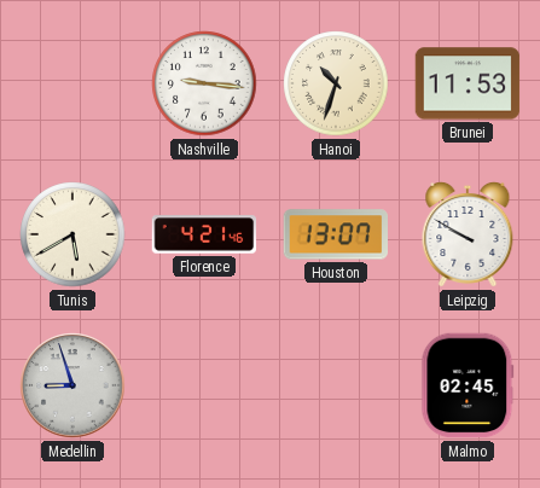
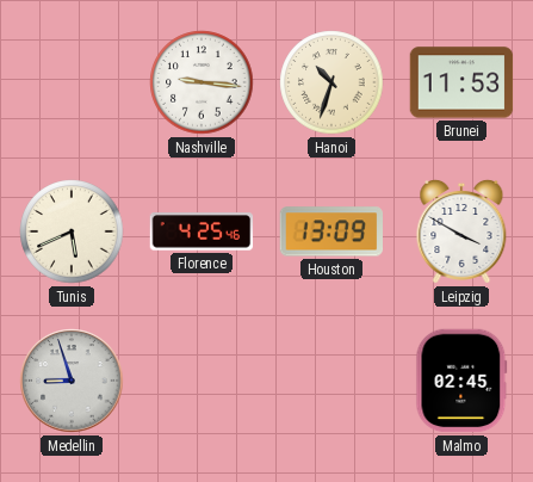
Tunis: 5:40 -> 5:41
Florence: 4:21 -> 4:25
Houston: 13:07 -> 13:09
Leipzig: 9:50 -> 3:50
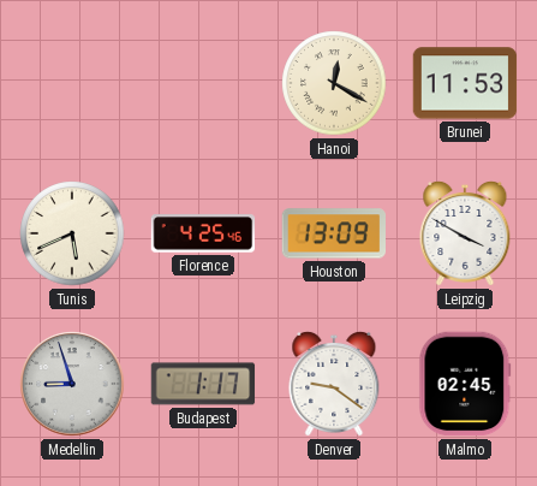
Nashville: 9:16 -> none
Hanoi: 10:33 -> 12:20
Budapest: none -> 1:17
Denver: none -> 9:21
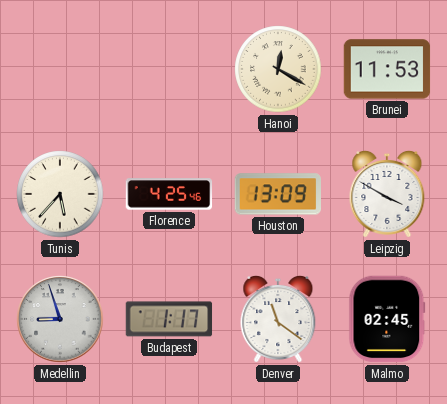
Tunis: 5:41 -> 5:37
Denver: 9:21 -> 11:21
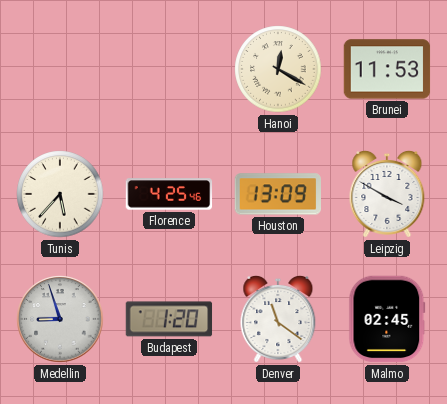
Budapest: 1:17 -> 1:20
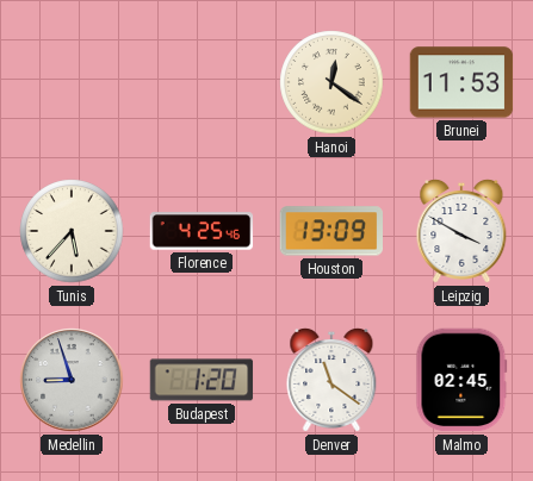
Hanoi: 12:20 -> 12:21
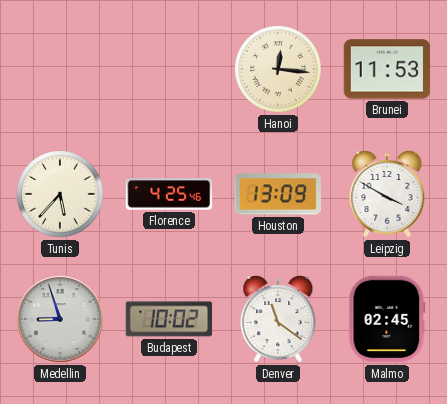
Hanoi: 12:21 -> 12:16
Budapest: 1:20 -> 10:02
